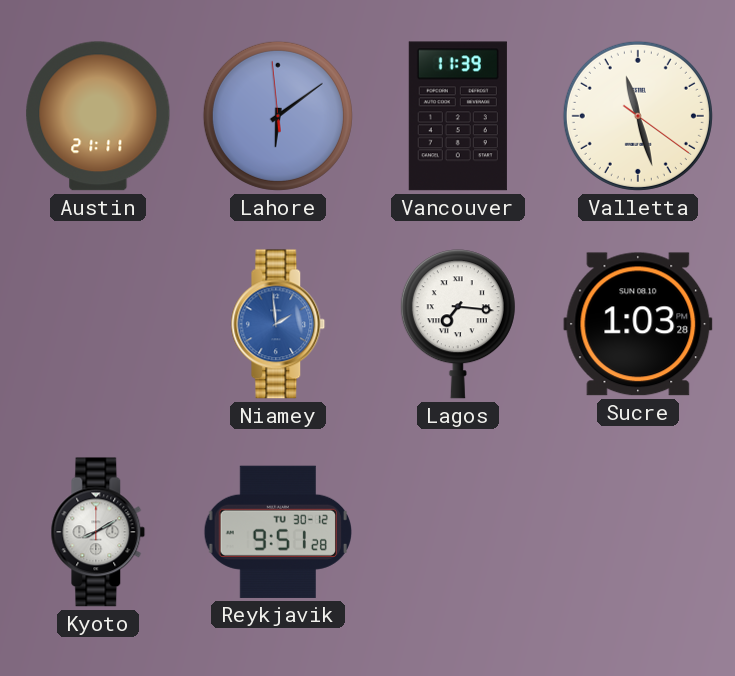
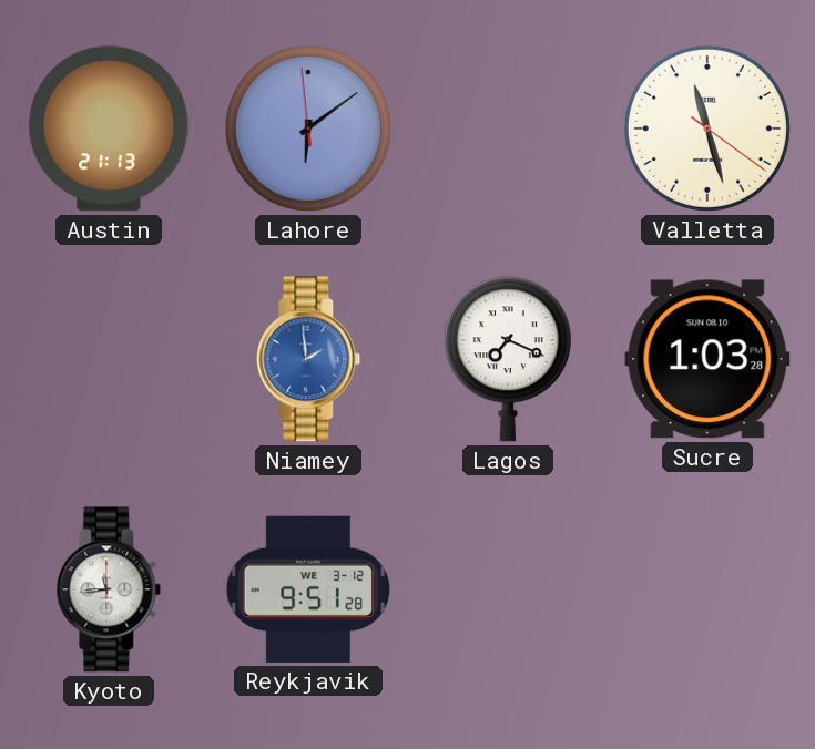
Austin: 21:11 -> 21:13
Vancouver: 11:39 -> none
Lagos: 7:16 -> 7:19
Kyoto: 8:10 -> 11:44
Reykjavik date: TU 30-12 -> WE 3-12
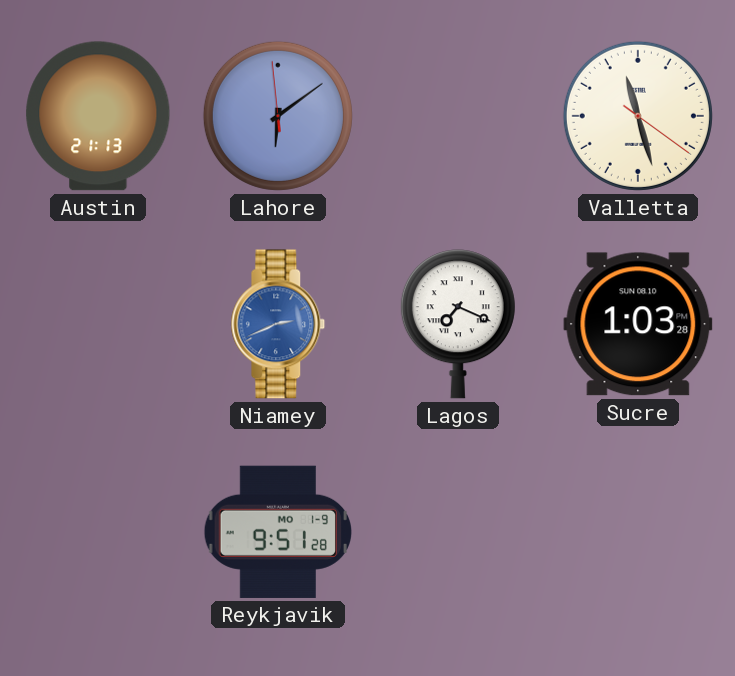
Niamey: 1:59 -> 2:41
Kyoto: 11:44 -> none
Reykjavik date: WE 3-12 -> MO 1-9
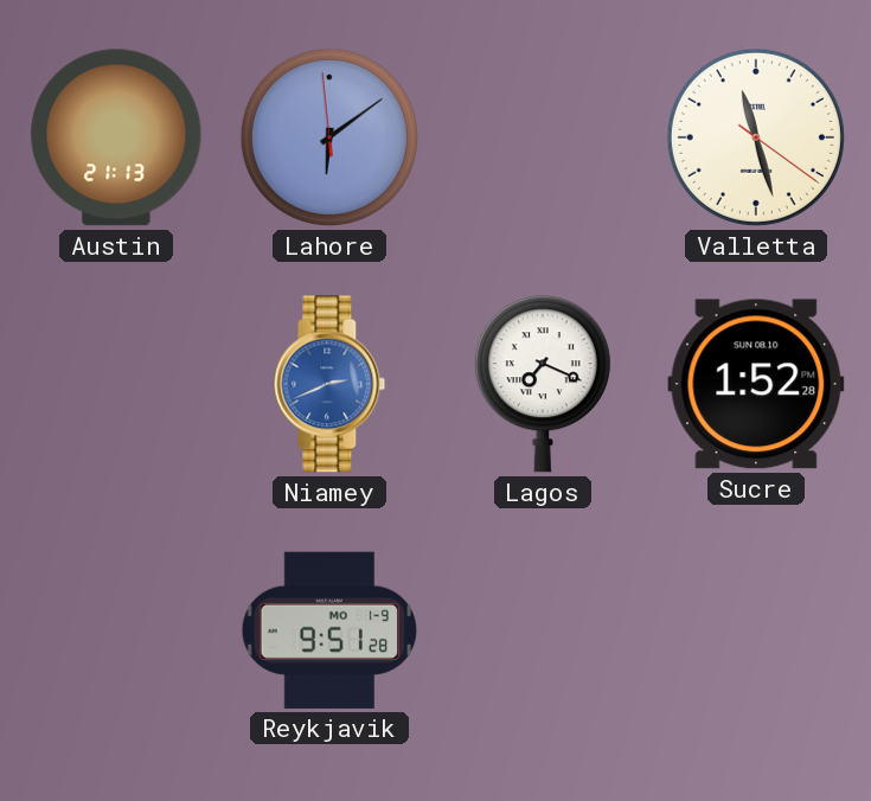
Sucre: 1:03 -> 1:52
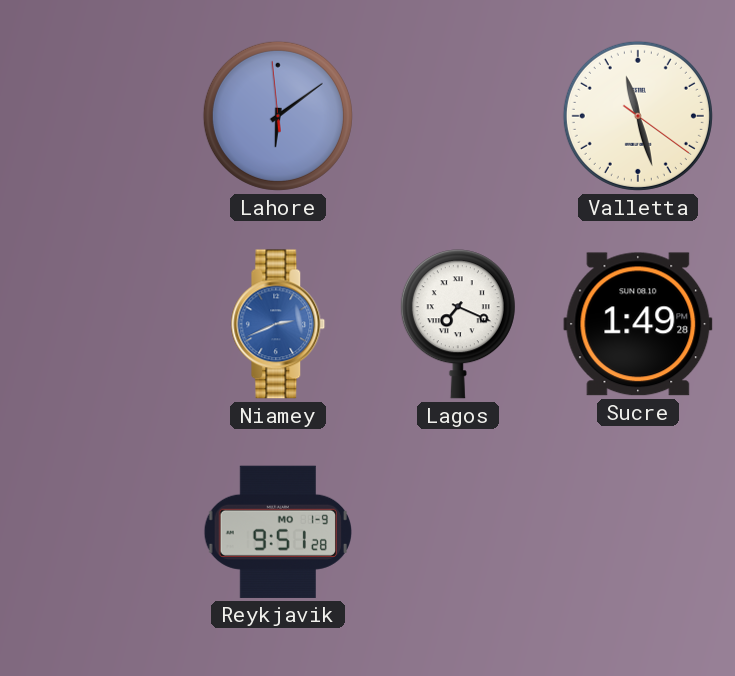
Austin: 21:13 -> none
Sucre: 1:52 -> 1:49
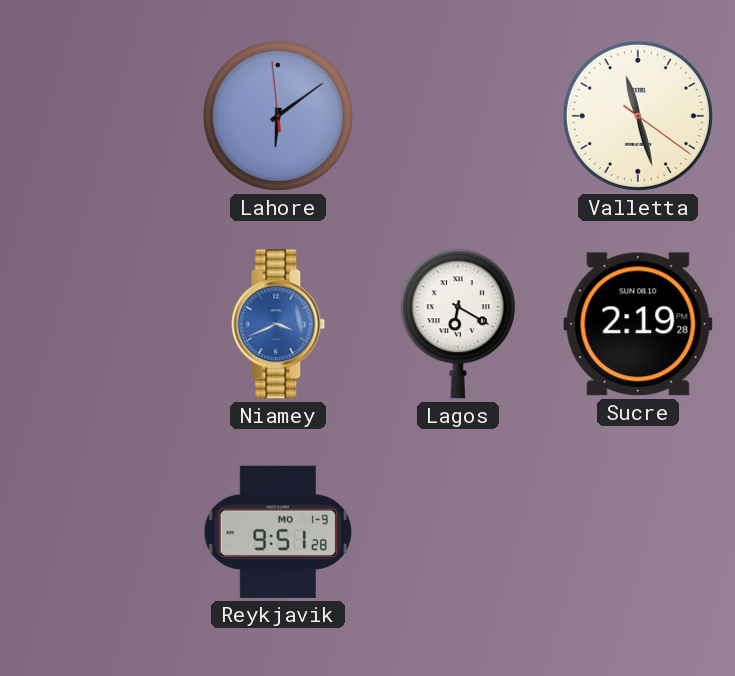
Niamey: 2:41 -> 3:41
Lagos: 7:19 -> 6:20
Sucre: 1:49 -> 2:19
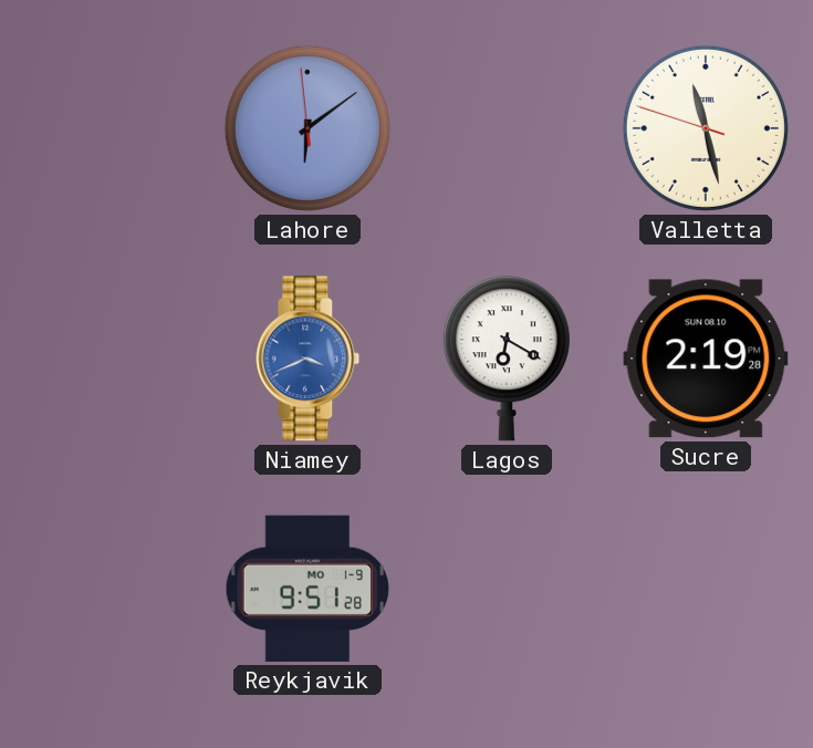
Valletta: 11:27:21 -> 11:27:48
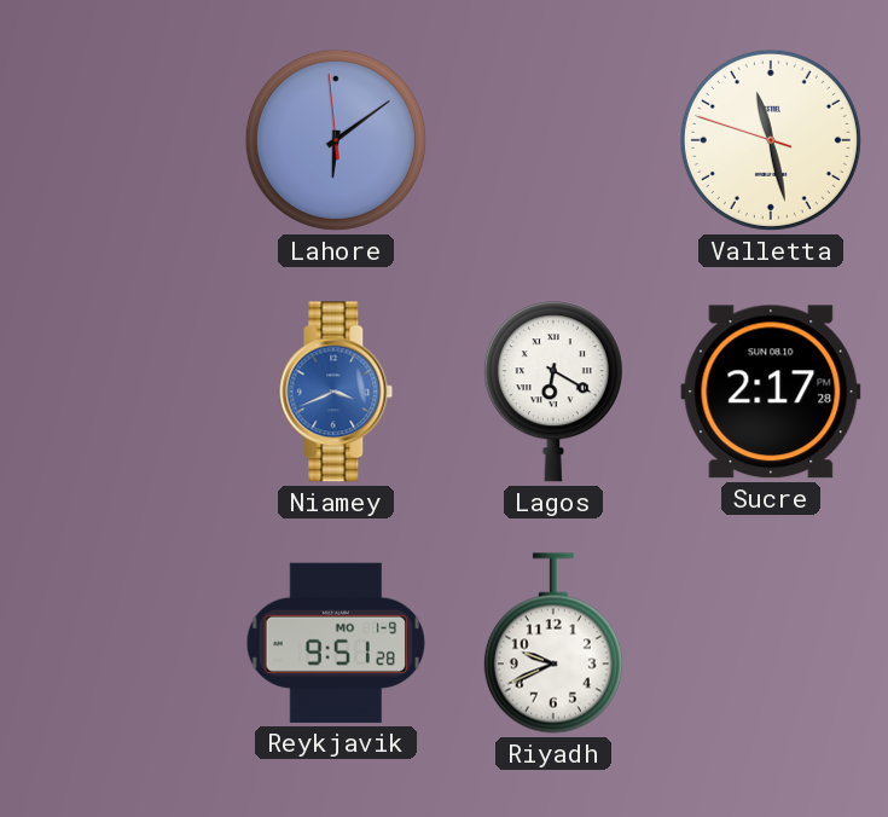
Sucre: 2:19 -> 2:17
Riyadh: none -> 9:41
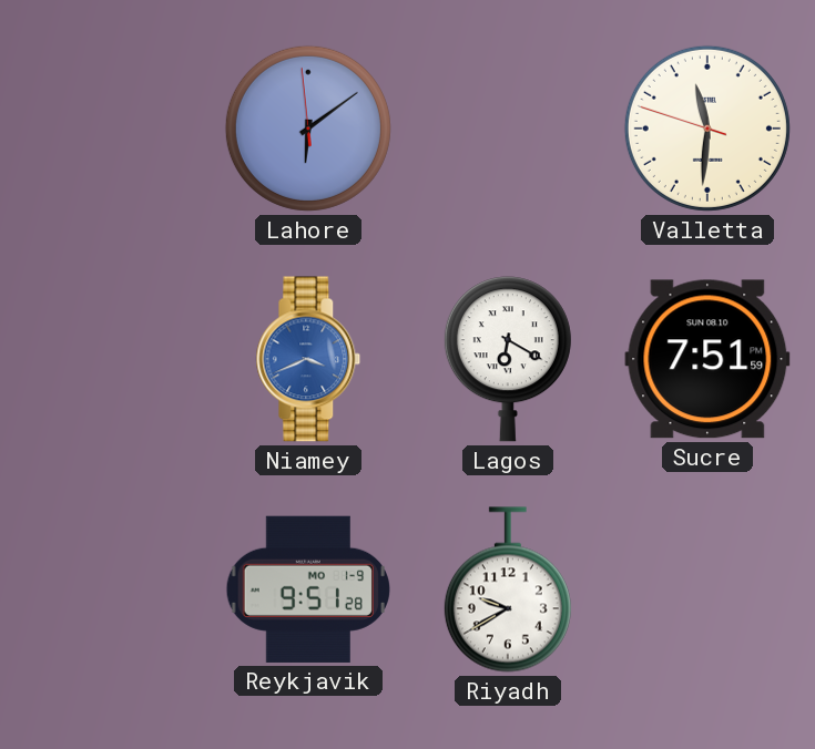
Valletta: 11:27 -> 11:30
Sucre: 2:17 -> 7:51
Riyadh: 9:41 -> 9:40
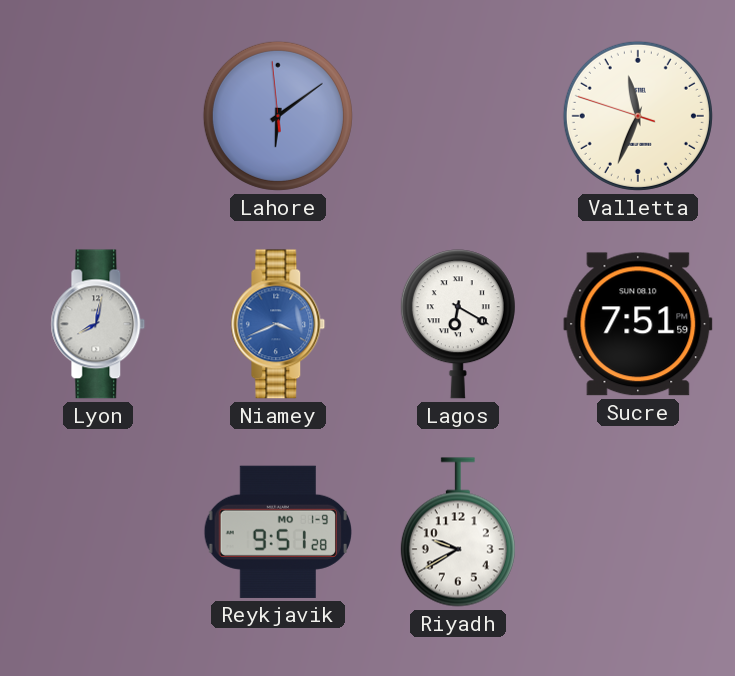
Valletta: 11:30 -> 11:33
Lyon: none -> 8:02
